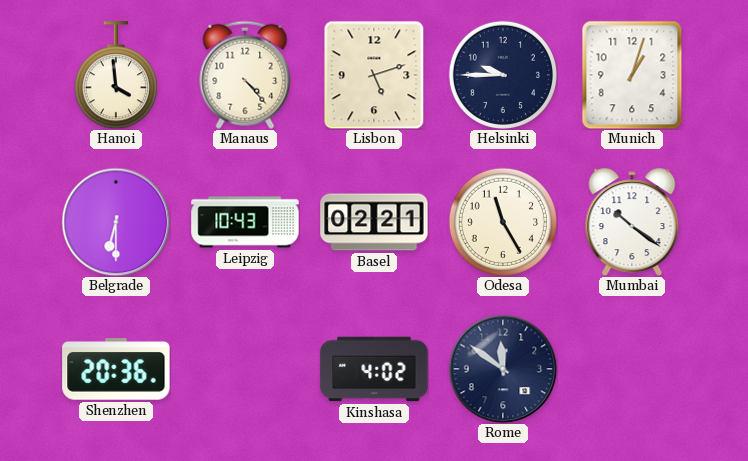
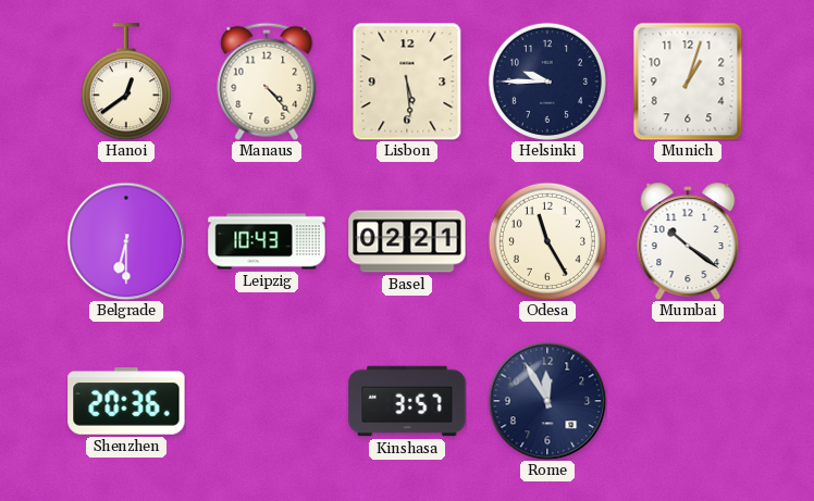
Hanoi: 3:59 -> 12:39
Lisbon: 5:12 -> 5:29
Kinshasa: 4:02 -> 3:57
Rome: 11:51 -> 11:55
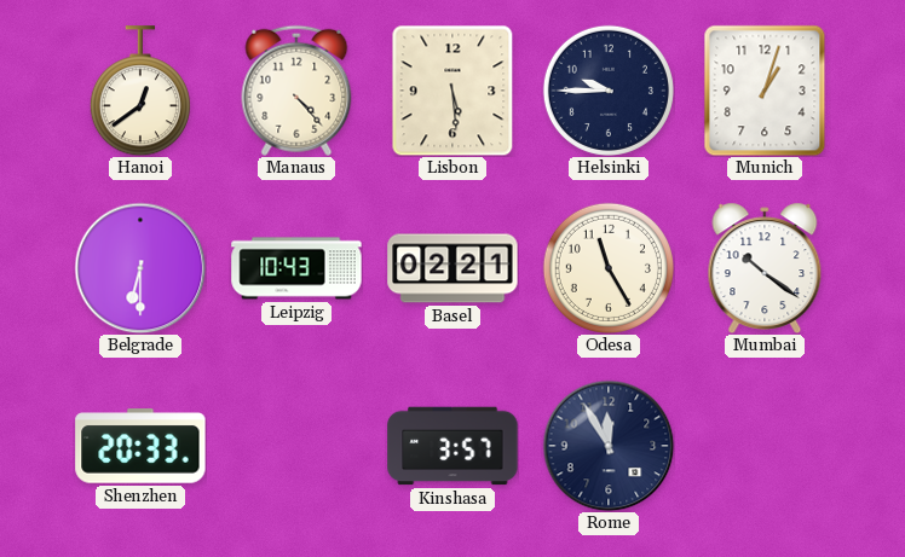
Shenzhen: 20:36 -> 20:33
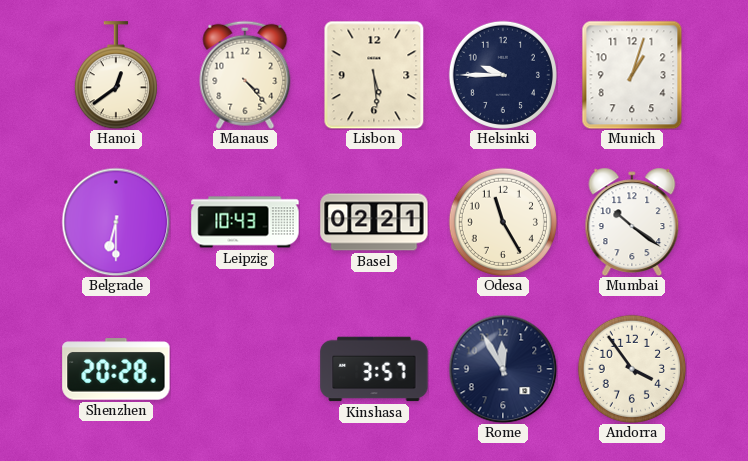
Shenzhen: 20:33 -> 20:28
Andorra: none -> 3:54
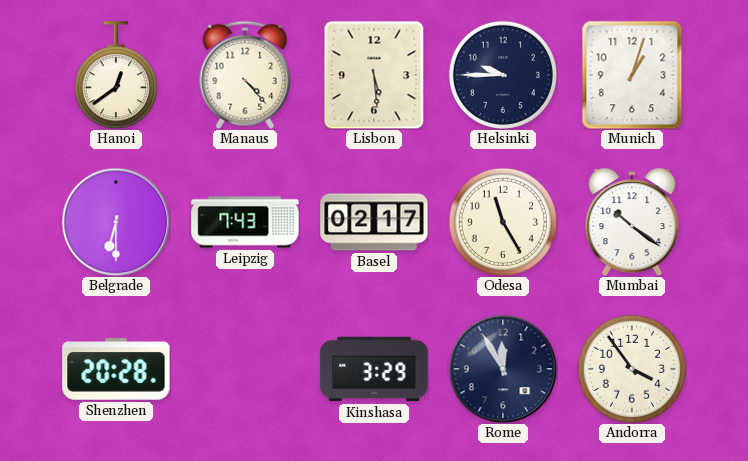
Leipzig: 10:43 -> 7:43
Basel: 02:21 -> 02:17
Kinshasa: 3:57 -> 3:29
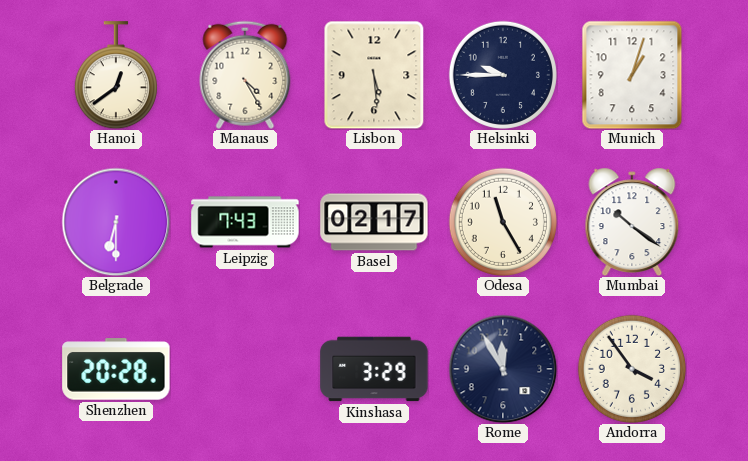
Manaus: 4:23 -> 4:25
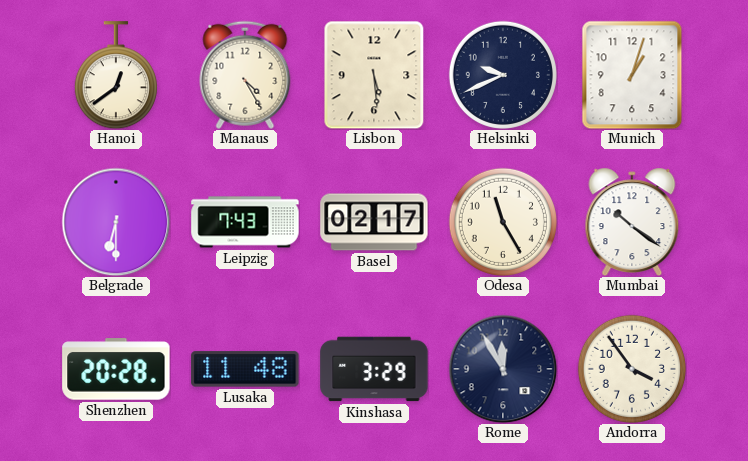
Helsinki: 9:45 -> 9:41
Lusaka: none -> 11:48
